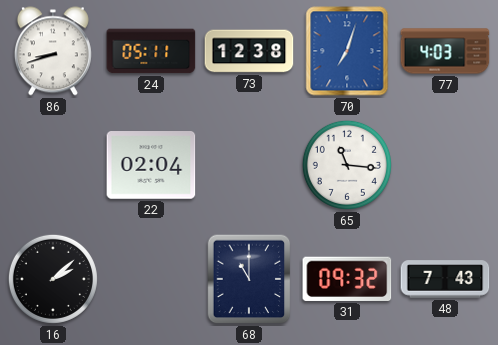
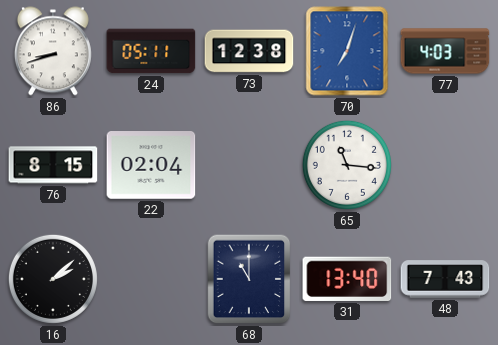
76: none -> 8:15
31: 09:32 -> 13:40
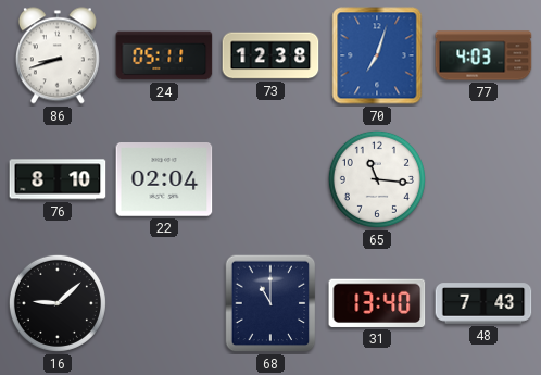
76: 8:15 -> 8:10
16: 2:08 -> 9:08
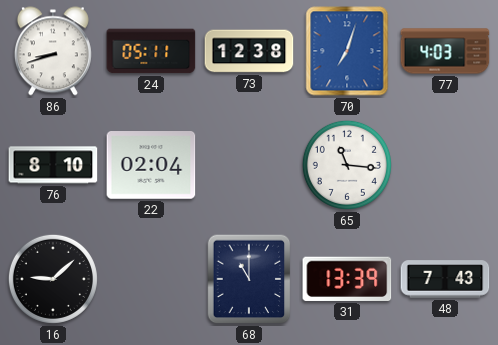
31: 13:40 -> 13:39
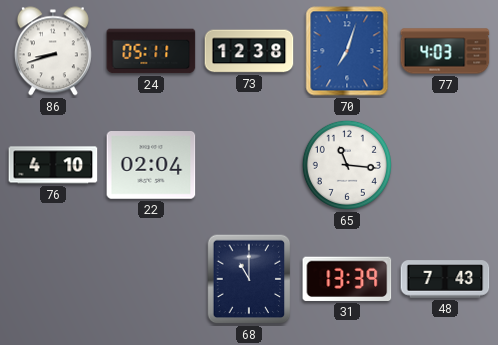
76: 8:10 -> 4:10
16: 9:08 -> none
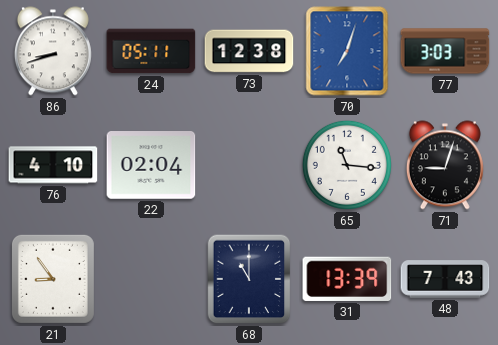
77: 4:03 -> 3:03
71: none -> 9:03
21: none -> 8:54
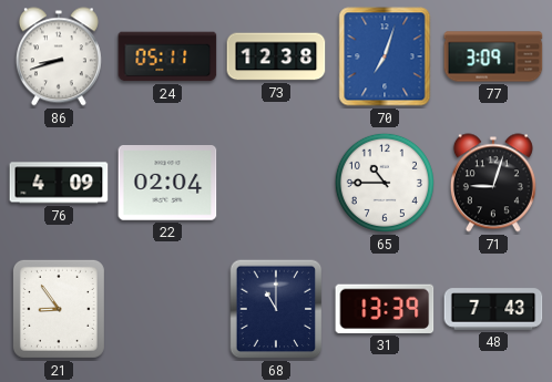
77: 3:03 -> 3:09
76: 4:10 -> 4:09
65: 11:16 -> 10:45
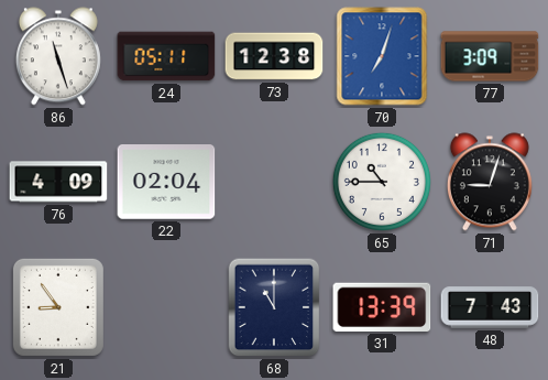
86: 8:42 -> 11:27
